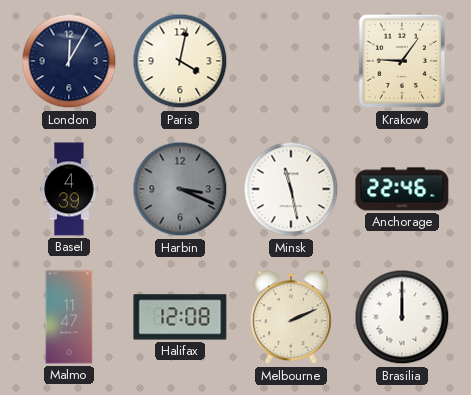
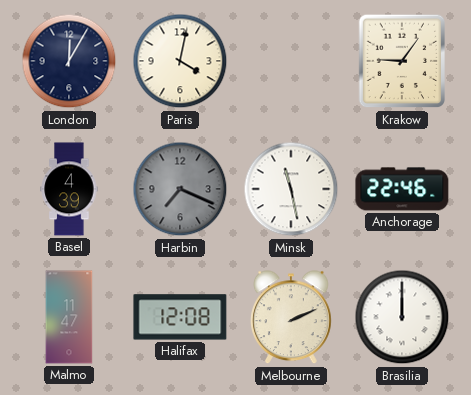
Harbin: 3:19 -> 7:19
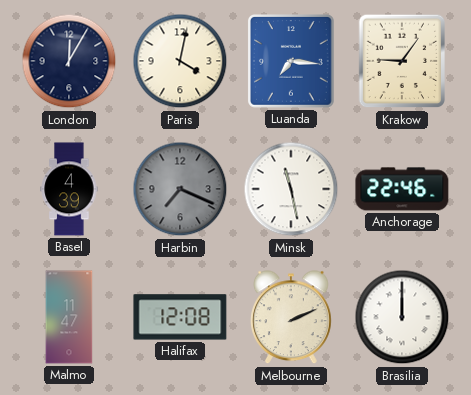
Luanda: none -> 7:16
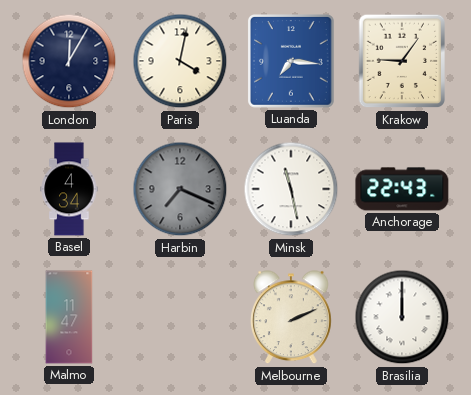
Basel: 4:39 -> 4:34
Anchorage: 22:46 -> 22:43
Halifax: 12:08 -> none
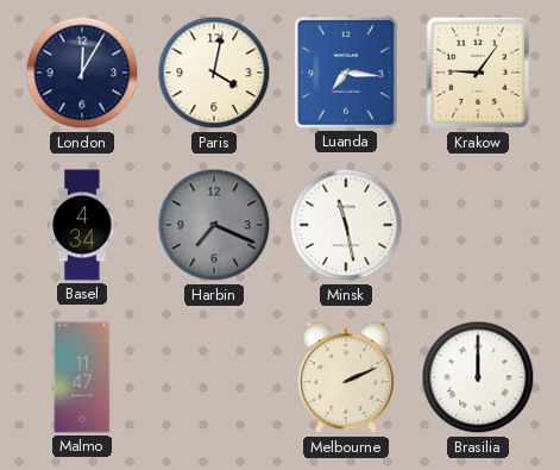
Anchorage: 22:43 -> none
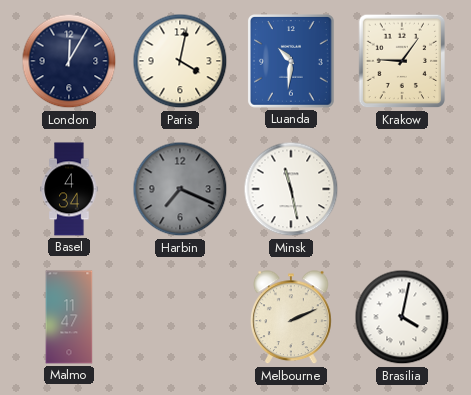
Luanda: 7:16 -> 10:31
Brasilia: 12:00 -> 4:02
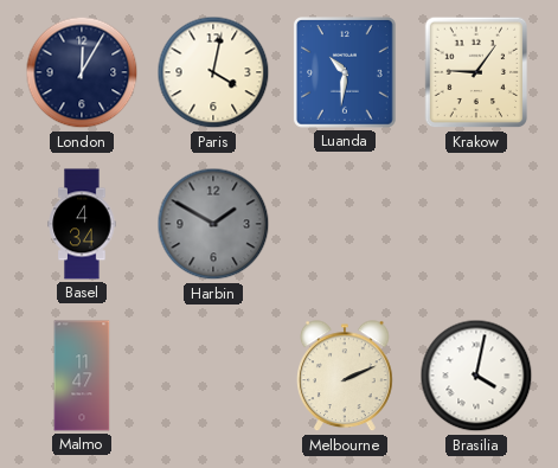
Harbin: 7:19 -> 1:50
Minsk: 11:28 -> none
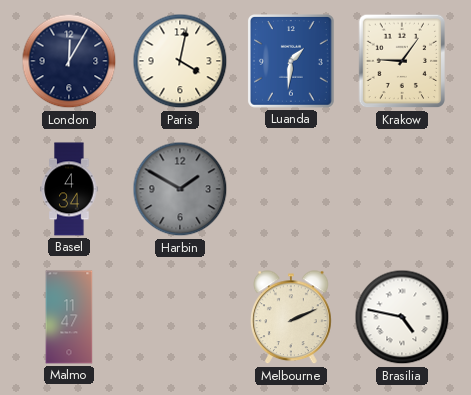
Luanda: 10:31 -> 1:31
Brasilia: 4:02 -> 4:47
